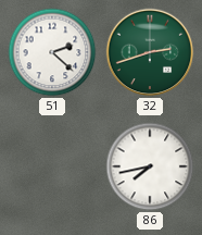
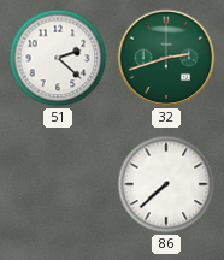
86: 7:43 -> 7:38
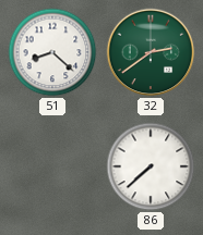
51: 2:22 -> 8:22
32: 2:42 -> 2:39
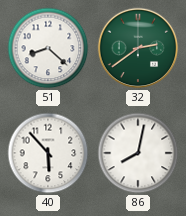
40: none -> 5:53
86: 7:38 -> 8:02
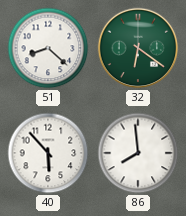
32: 2:39 -> 6:21
86: 8:02 -> 7:59
